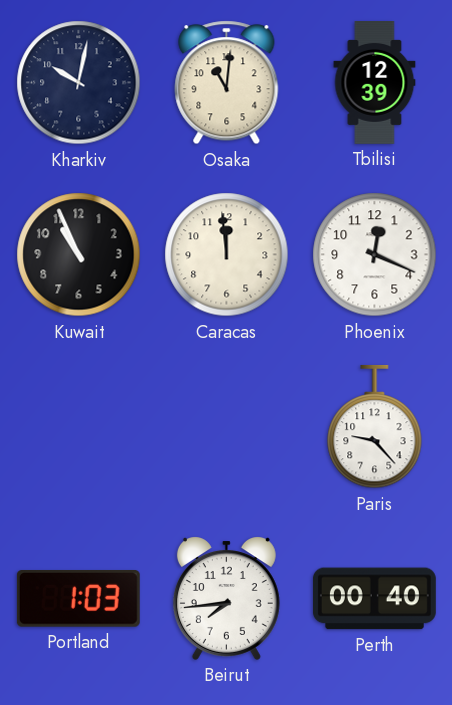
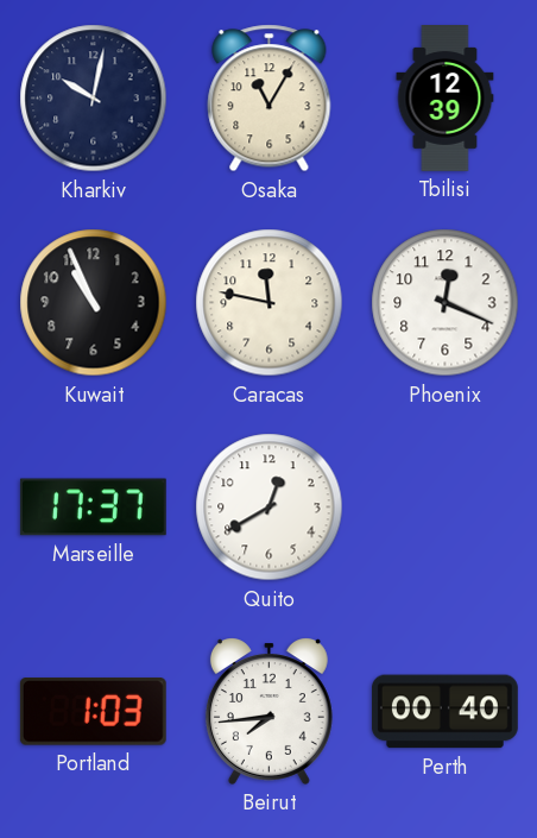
Osaka: 11:01 -> 11:05
Caracas: 11:59 -> 11:47
Marseille: none -> 17:37
Quito: none -> 12:40
Paris: 9:23 -> none
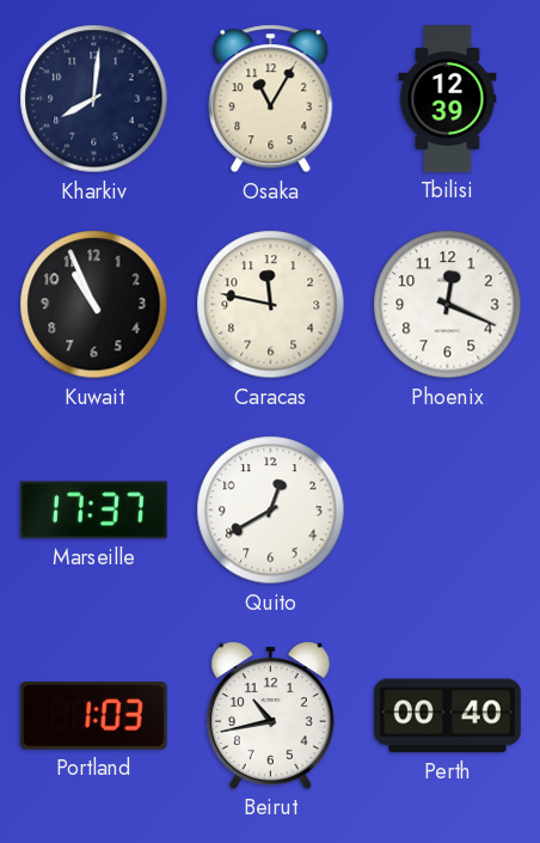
Kharkiv: 10:02 -> 8:01
Beirut: 7:44 -> 10:43
